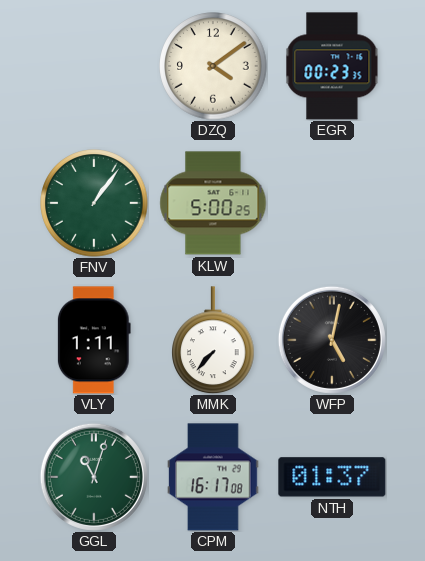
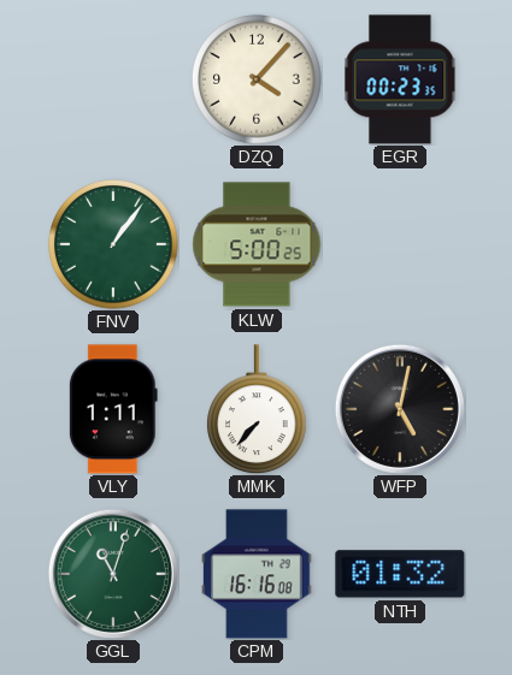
DZQ: 4:09 -> 4:07
CPM: 16:17 -> 16:16
NTH: 01:37 -> 01:32
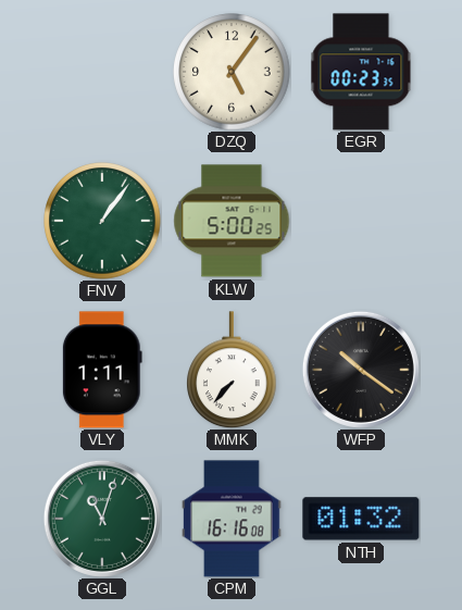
DZQ: 4:07 -> 5:06
WFP: 5:02 -> 10:21
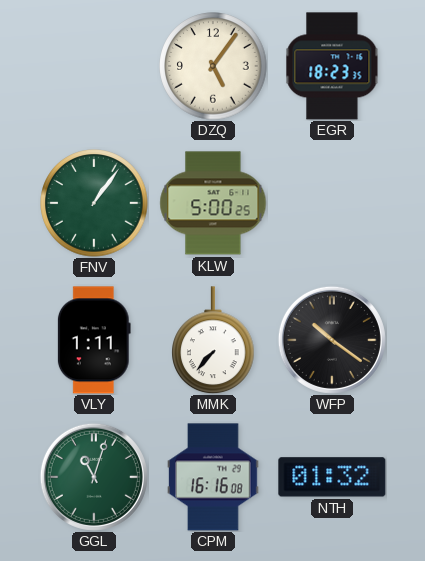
EGR: 00:23 -> 18:23
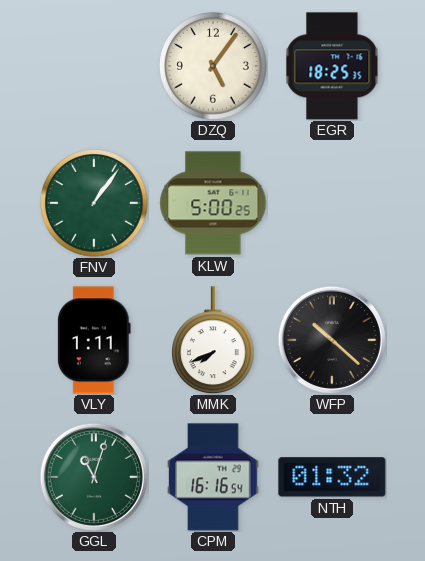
EGR: 18:23 -> 18:25
MMK: 7:37 -> 7:41
WFP: 10:21 -> 10:22
CPM: 16:16:08 -> 16:16:54
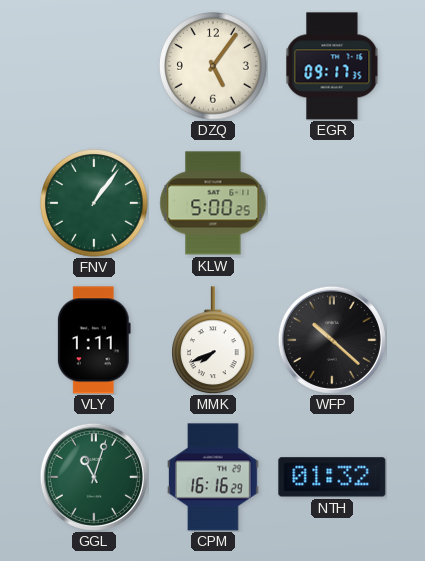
EGR: 18:25 -> 09:17
CPM: 16:16:54 -> 16:16:29
